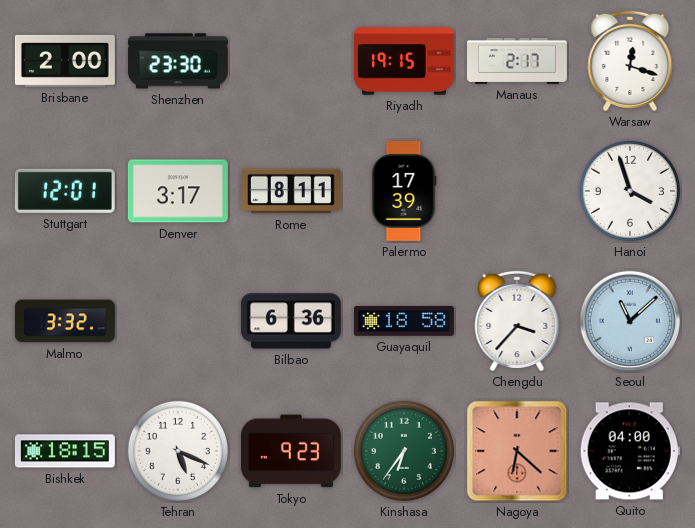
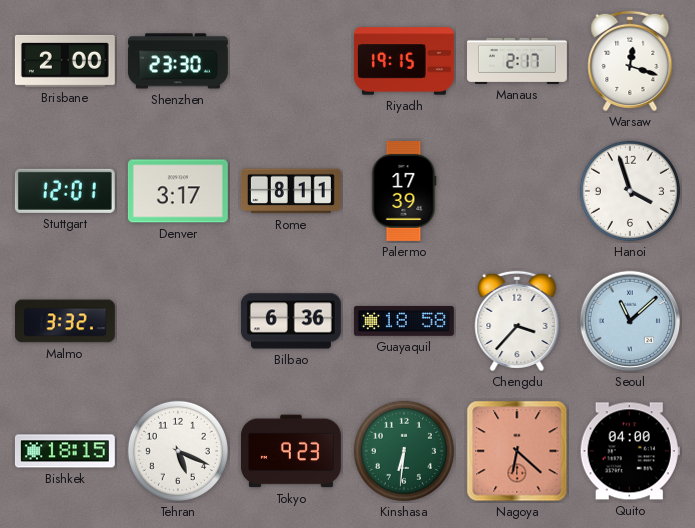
Kinshasa: 6:36 -> 6:31
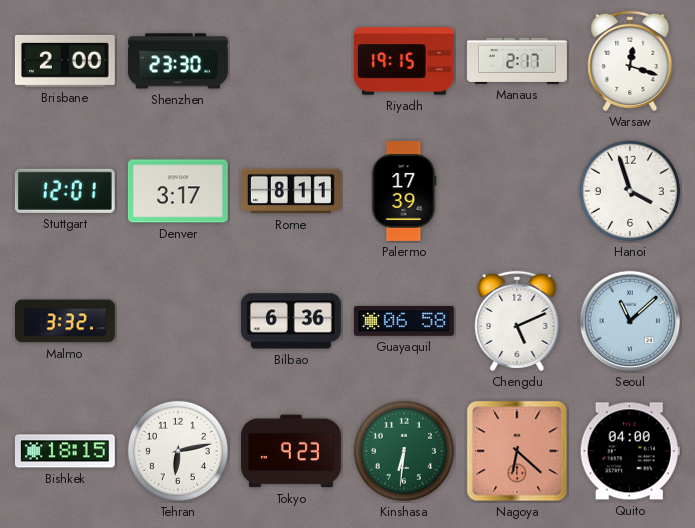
Guayaquil: 18:58 -> 06:58
Chengdu: 3:37 -> 5:11
Tehran: 5:19 -> 6:13
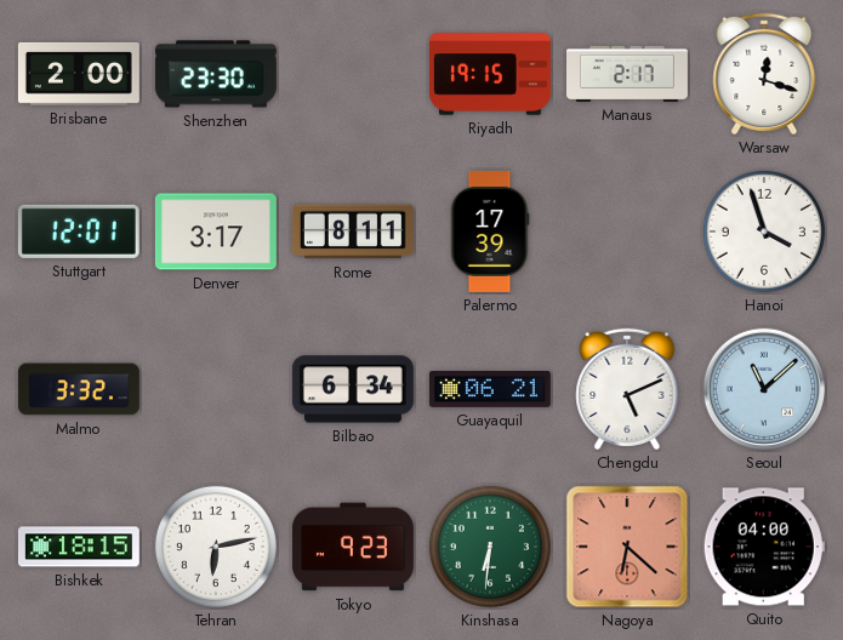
Bilbao: 6:36 -> 6:34
Guayaquil: 06:58 -> 06:21
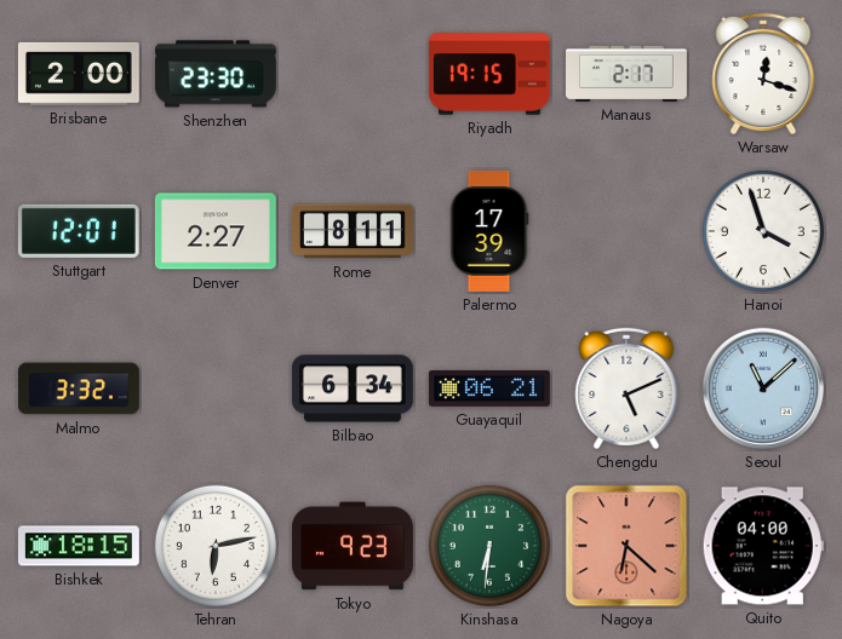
Denver: 3:17 -> 2:27
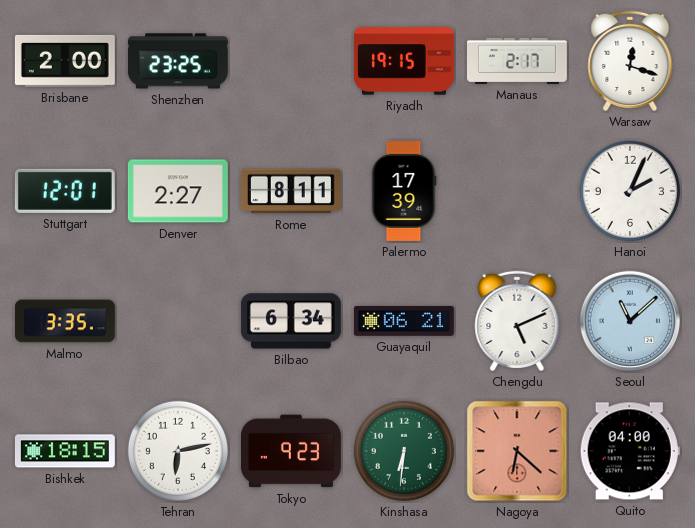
Shenzhen: 23:30 -> 23:25
Hanoi: 3:57 -> 2:04
Malmo: 3:32 -> 3:35
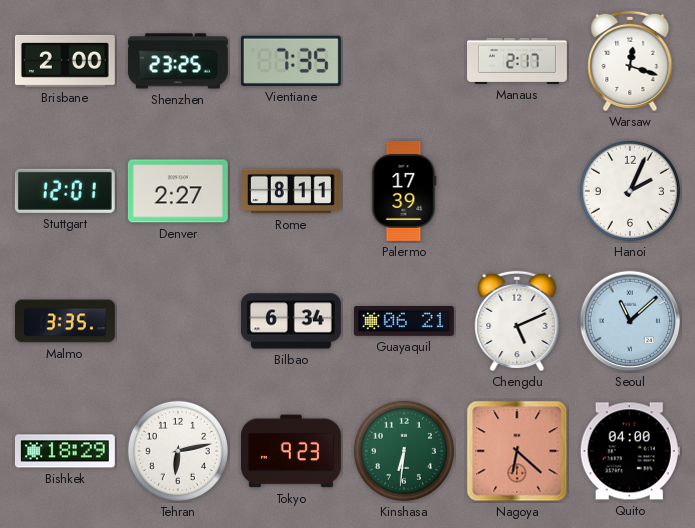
Vientiane: none -> 7:35
Riyadh: 19:15 -> none
Bishkek: 18:15 -> 18:29
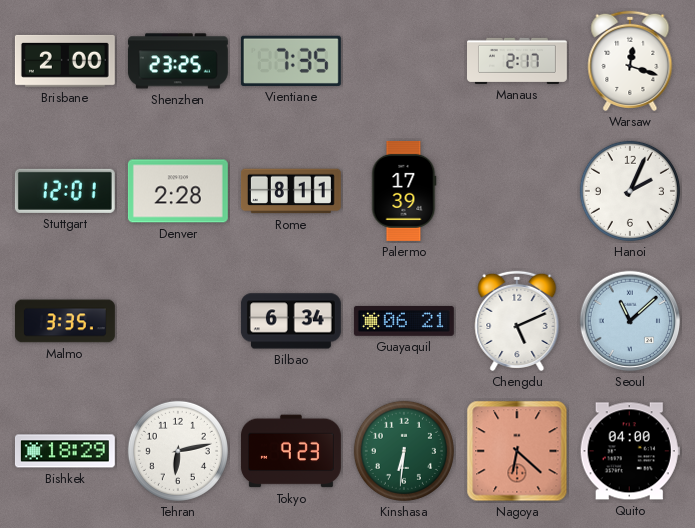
Denver: 2:27 -> 2:28
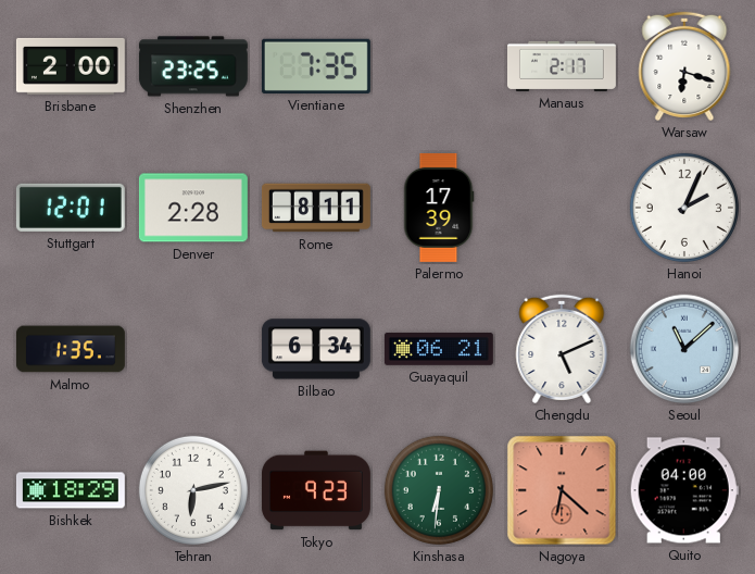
Warsaw: 12:18 -> 6:18
Malmo: 3:35 -> 1:35
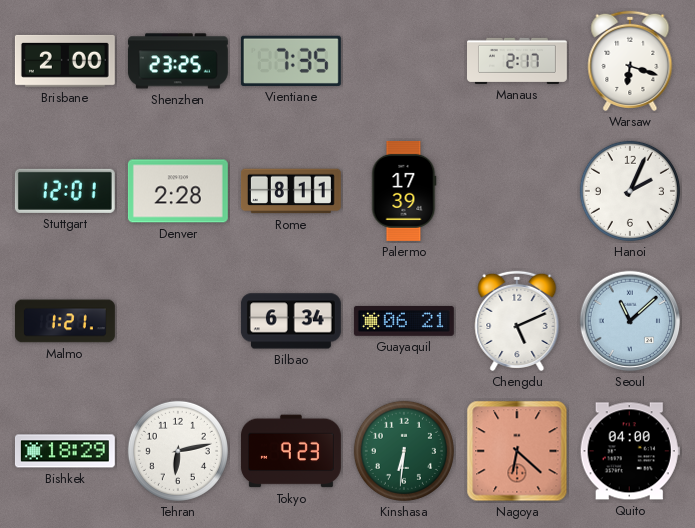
Malmo: 1:35 -> 1:21
